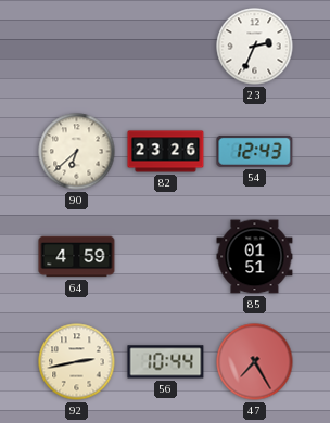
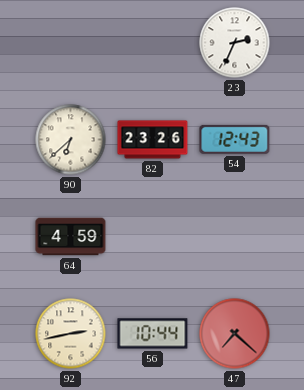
85: 01:51 -> none
47: 7:25 -> 7:22
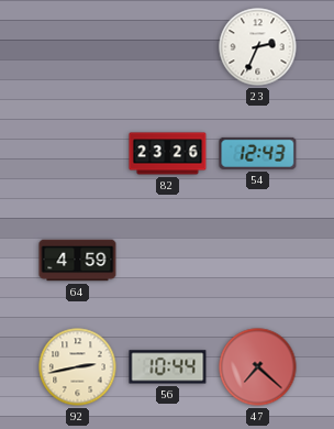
90: 6:38 -> none
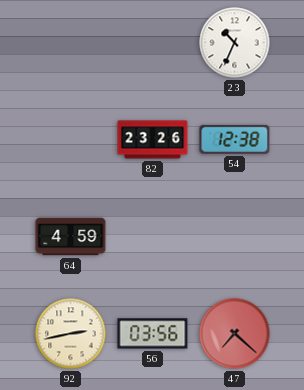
23: 2:34 -> 10:34
54: 12:43 -> 12:38
56: 10:44 -> 03:56
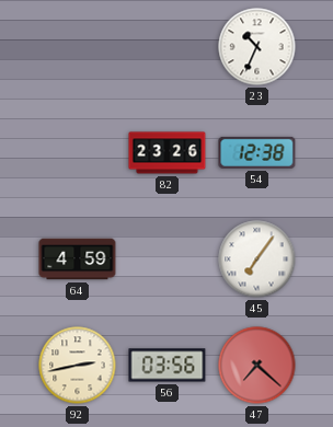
45: none -> 7:06
